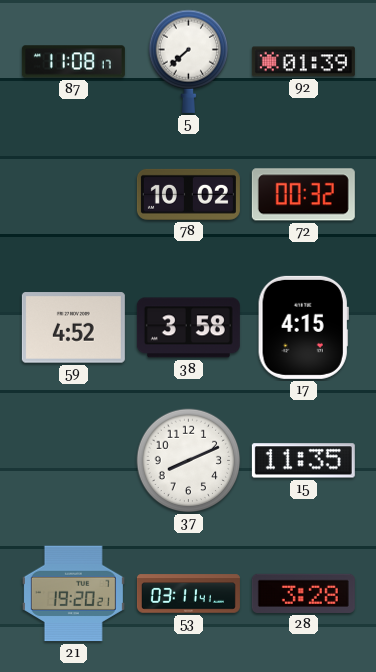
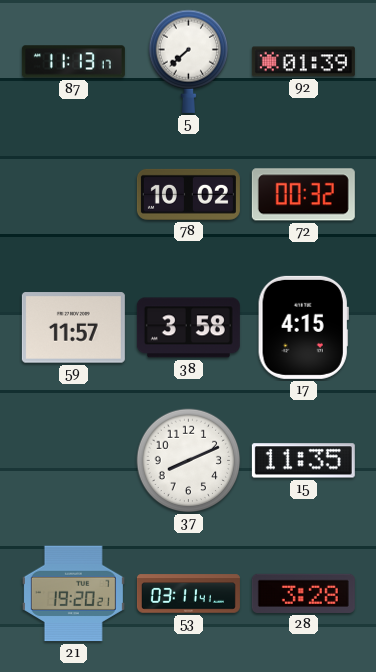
87: 11:08 -> 11:13
59: 4:52 -> 11:57
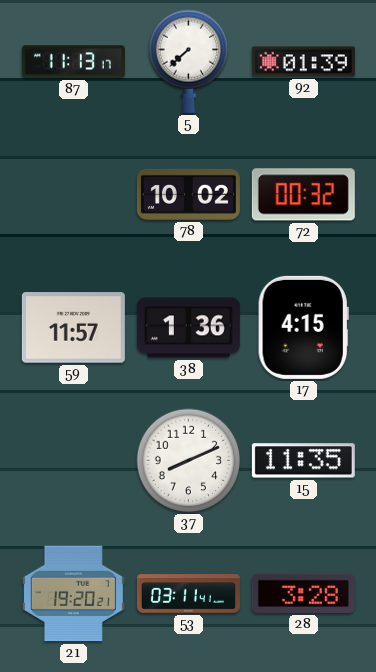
38: 3:58 -> 1:36
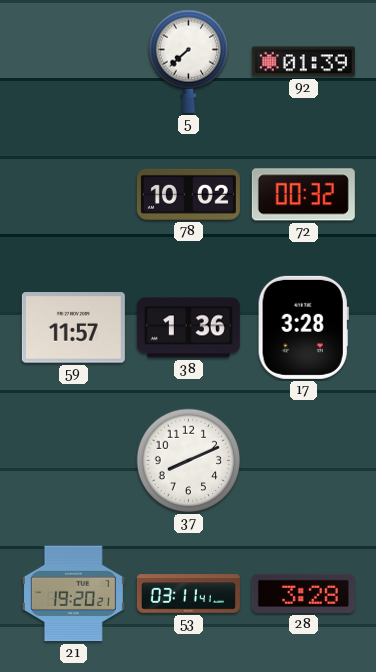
87: 11:13 -> none
17: 4:15 -> 3:28
15: 11:35 -> none
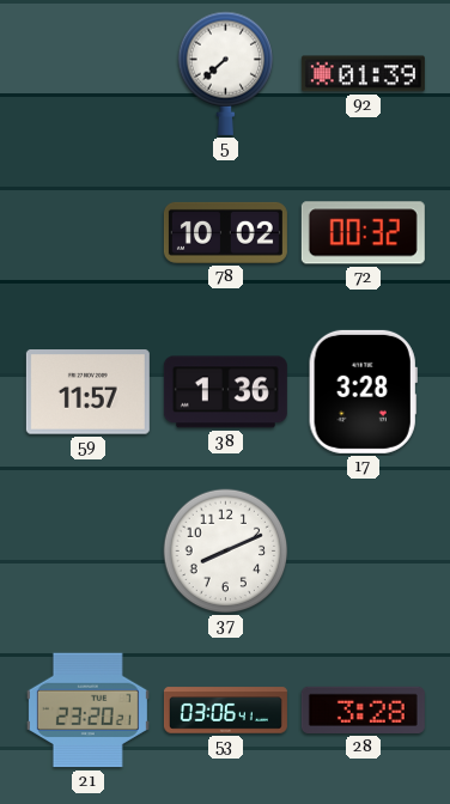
21: 19:20 -> 23:20
53: 03:11 -> 03:06
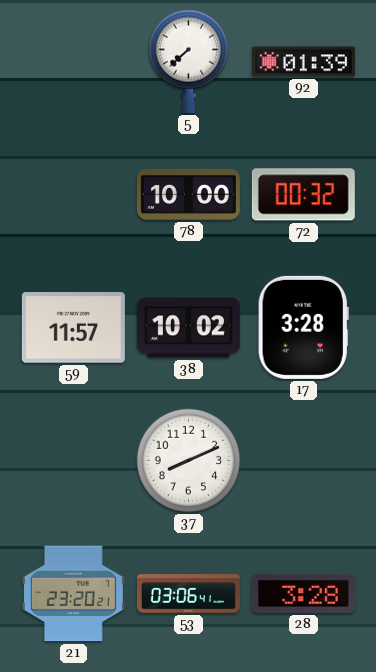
78: 10:02 -> 10:00
38: 1:36 -> 10:02
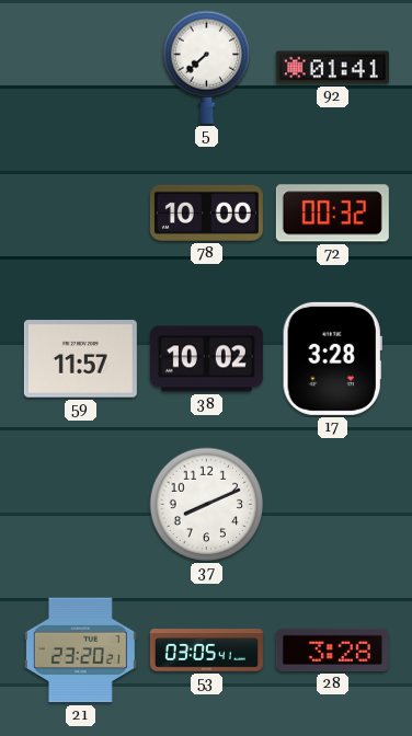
92: 01:39 -> 01:41
53: 03:06 -> 03:05
